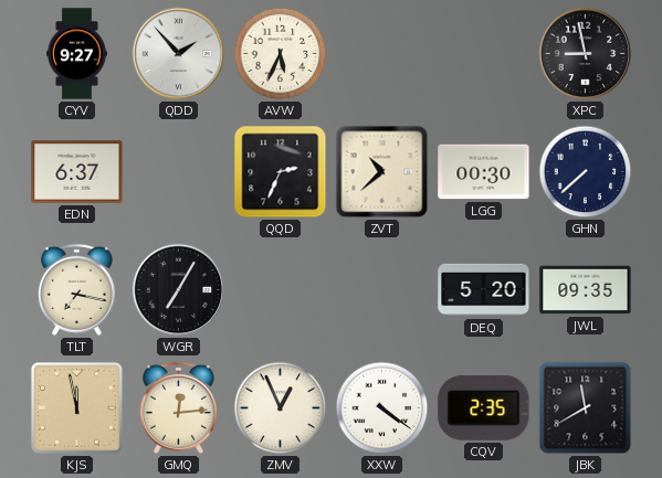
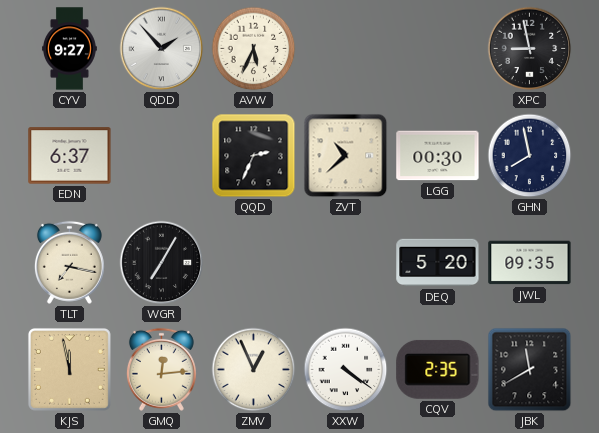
GHN: 7:38 -> 7:58
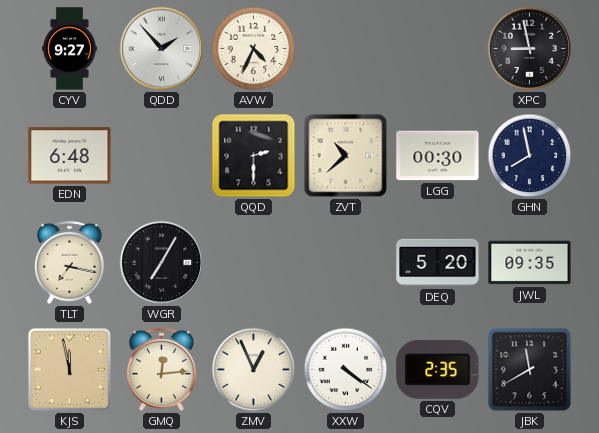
AVW: 5:34 -> 4:34
EDN: 6:37 -> 6:48
QQD: 2:34 -> 2:30
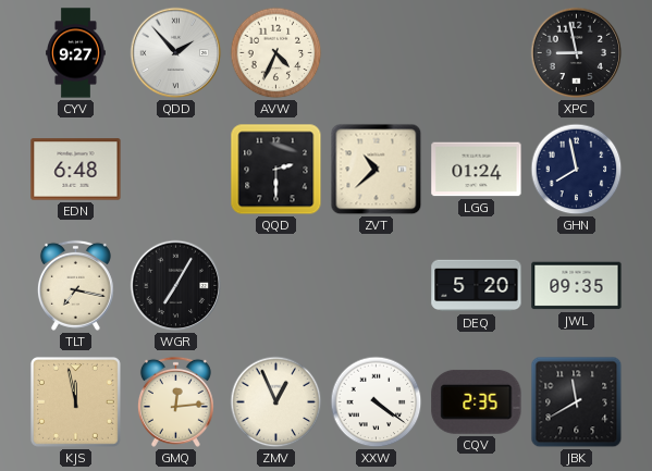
LGG: 00:30 -> 01:24
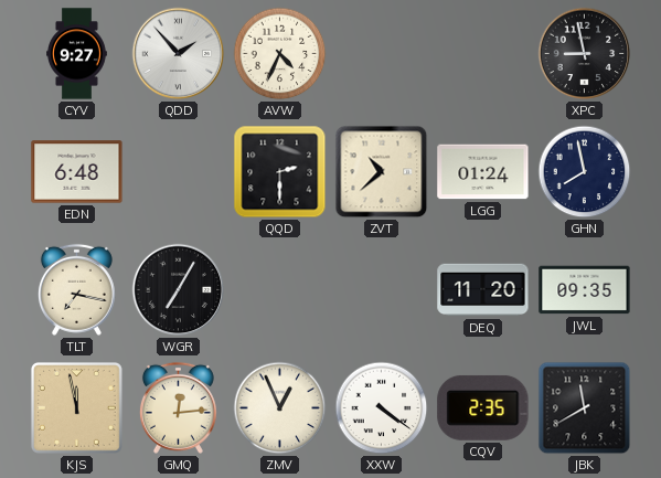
DEQ: 5:20 -> 11:20
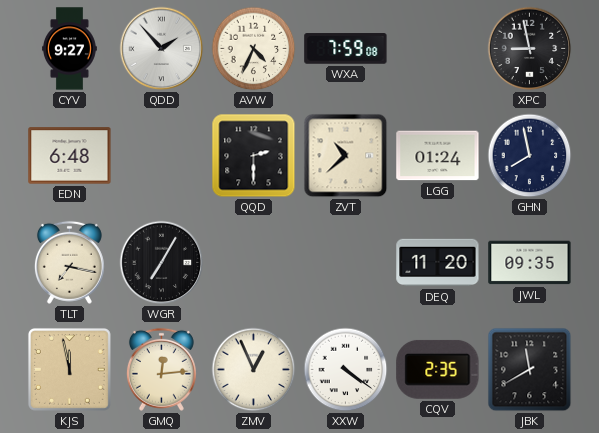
WXA: none -> 7:59
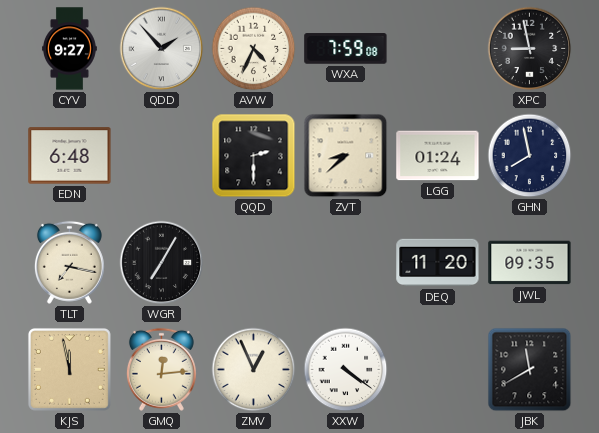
ZVT: 10:38 -> 8:38
CQV: 2:35 -> none
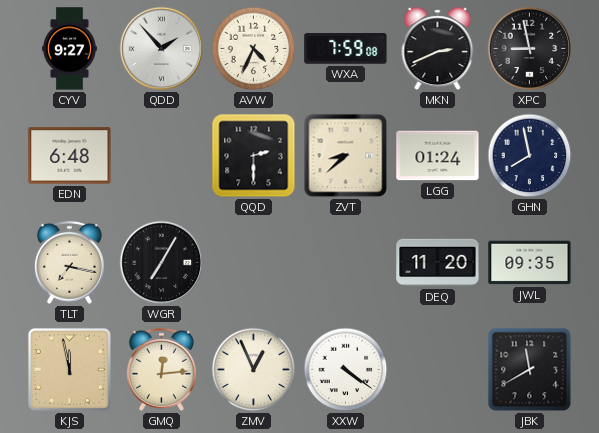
MKN: none -> 2:41
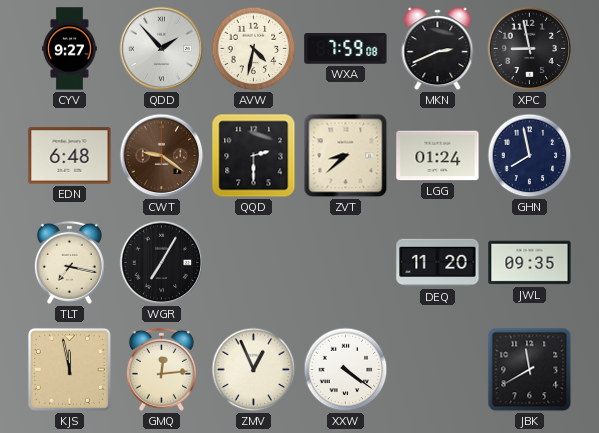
AVW: 4:34 -> 4:32
CWT: none -> 9:21
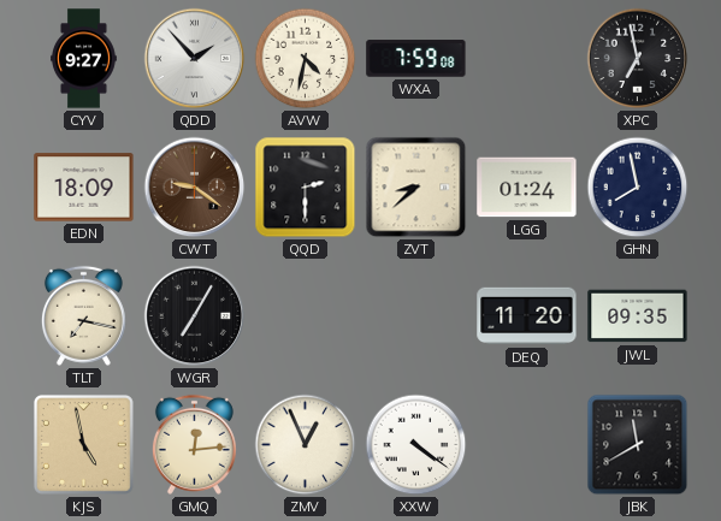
MKN: 2:41 -> none
XPC: 8:58 -> 6:58
EDN: 6:48 -> 18:09
KJS: 11:58 -> 4:58
